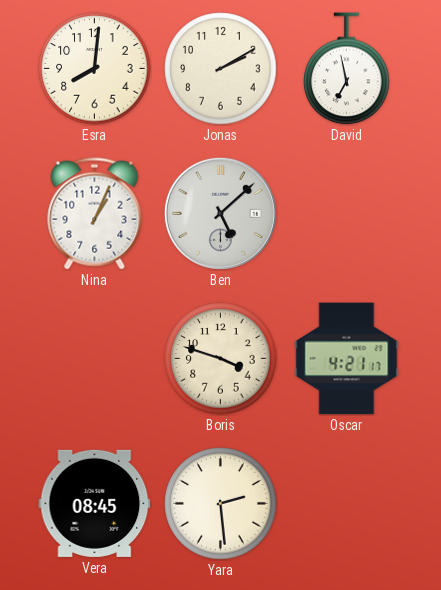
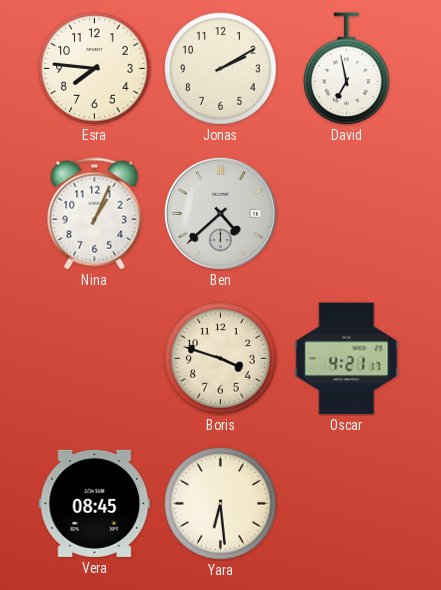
Esra: 8:01 -> 7:46
Ben: 5:08 -> 4:38
Yara: 2:29 -> 6:29
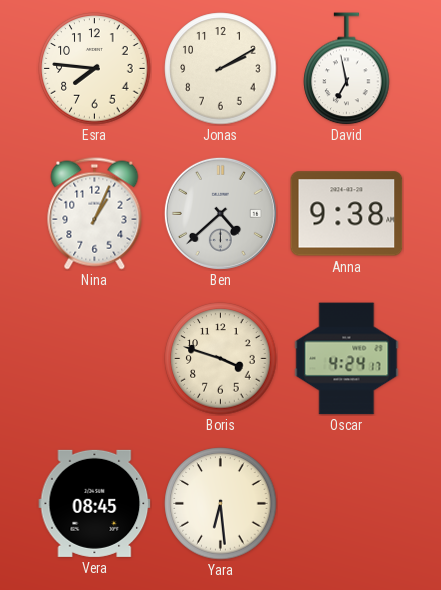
Anna: none -> 9:38
Oscar: 4:21 -> 4:24
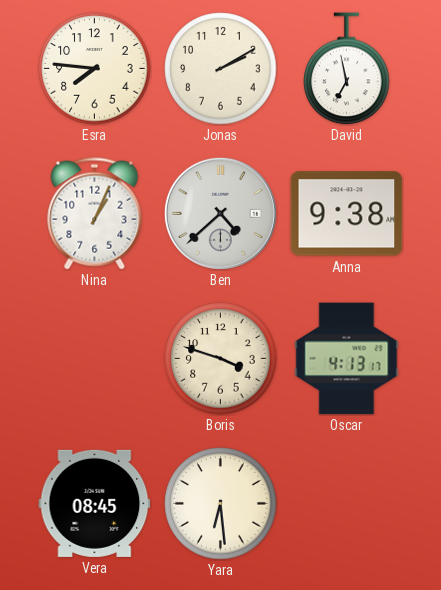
Oscar: 4:24 -> 4:13
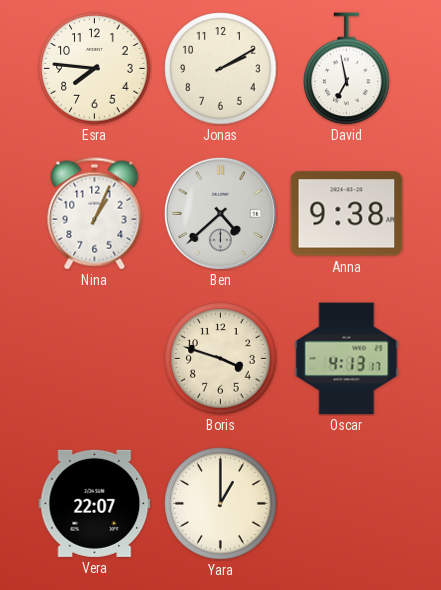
Vera: 08:45 -> 22:07
Yara: 6:29 -> 1:00
